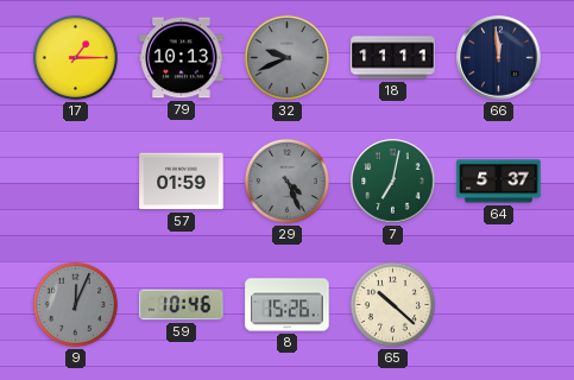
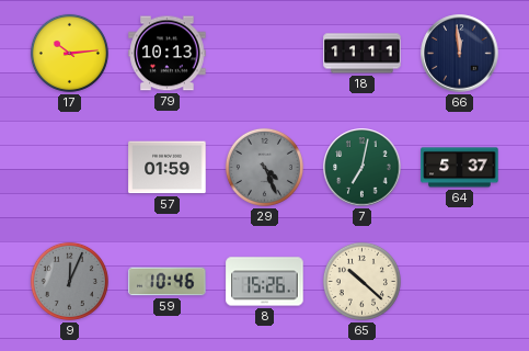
17: 1:15 -> 10:14
32: 9:41 -> none
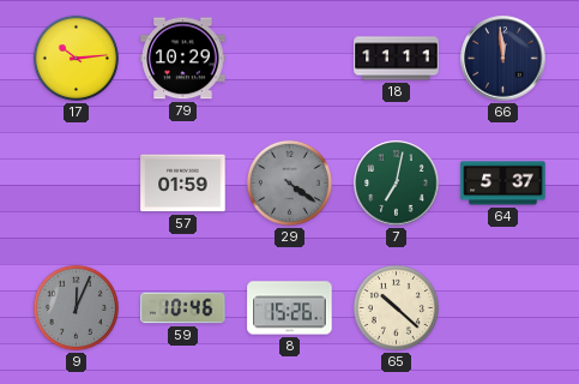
79: 10:13 -> 10:29
29: 4:26 -> 4:21
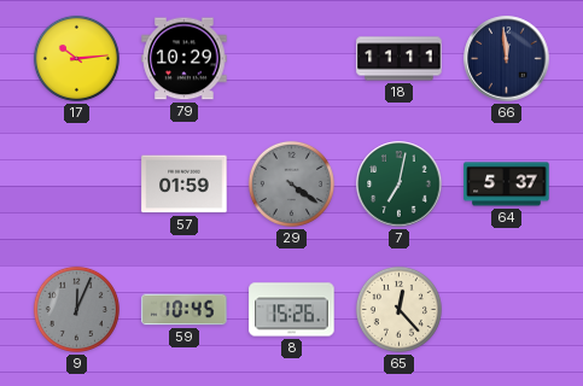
59: 10:46 -> 10:45
65: 10:22 -> 12:23
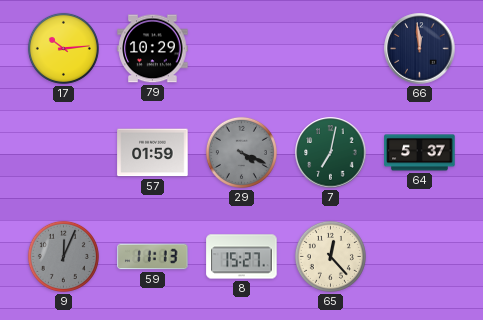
18: 11:11 -> none
29: 4:21 -> 4:19
59: 10:45 -> 11:13
8: 15:26 -> 15:27
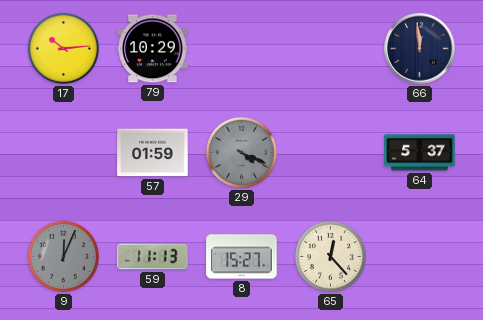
7: 7:02 -> none
